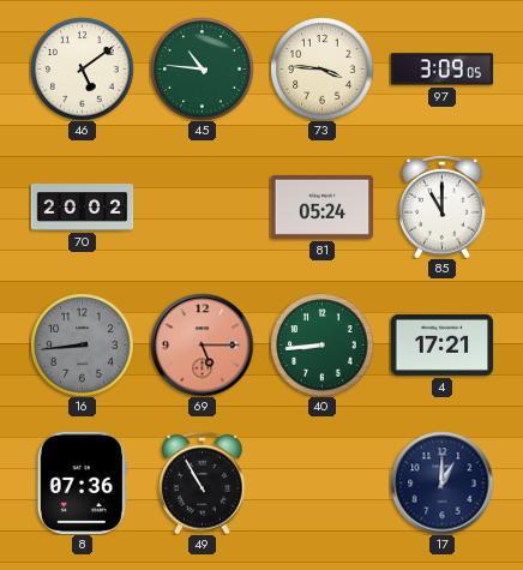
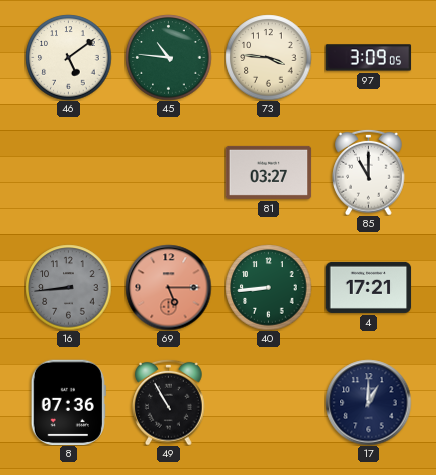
70: 20:02 -> none
81: 05:24 -> 03:27
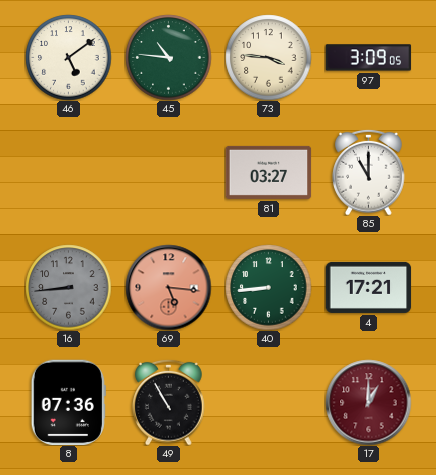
69: 5:15 -> 5:16
17 dial: navy -> burgundy
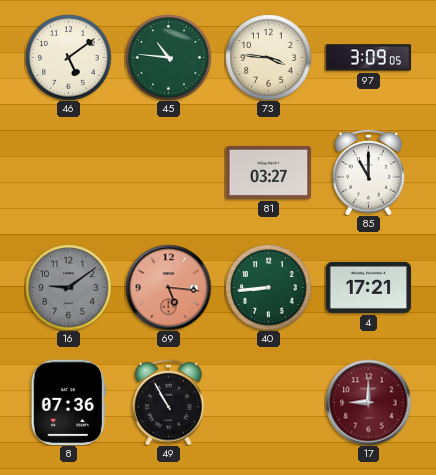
16: 8:44 -> 9:09
17: 1:00 -> 9:00
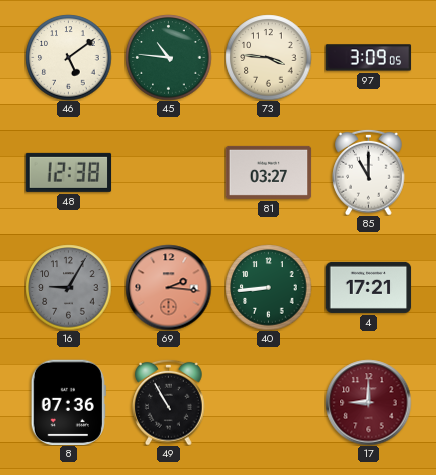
48: none -> 12:38
16: 9:09 -> 9:05
69: 5:16 -> 2:16
